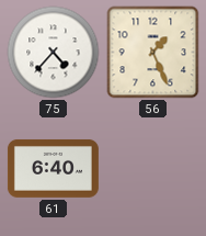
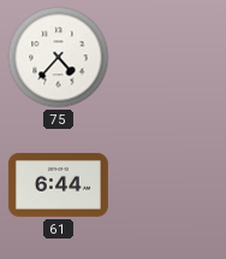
56: 1:26 -> none
61: 6:40 -> 6:44
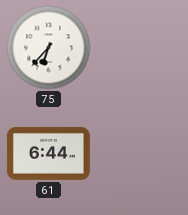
75: 4:37 -> 6:37
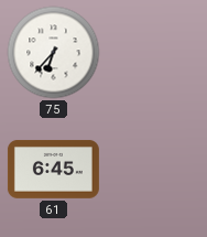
61: 6:44 -> 6:45
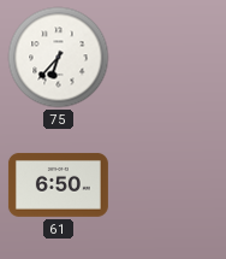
61: 6:45 -> 6:50
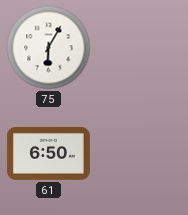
75: 6:37 -> 6:05
